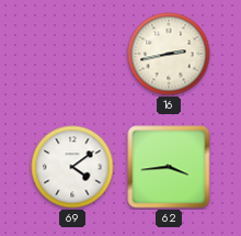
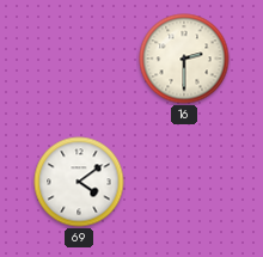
16: 2:43 -> 2:30
62: 3:44 -> none
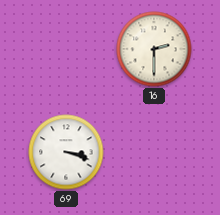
69: 4:09 -> 3:18
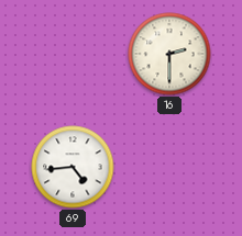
69: 3:18 -> 4:44
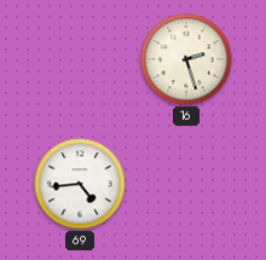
16: 2:30 -> 2:27
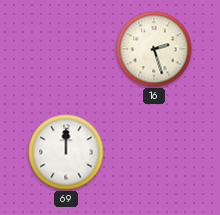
69: 4:44 -> 12:00
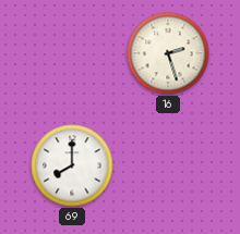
69: 12:00 -> 8:00
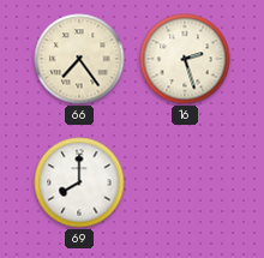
66: none -> 7:24
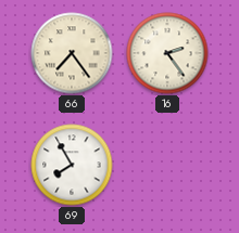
16: 2:27 -> 2:24
69: 8:00 -> 7:55
